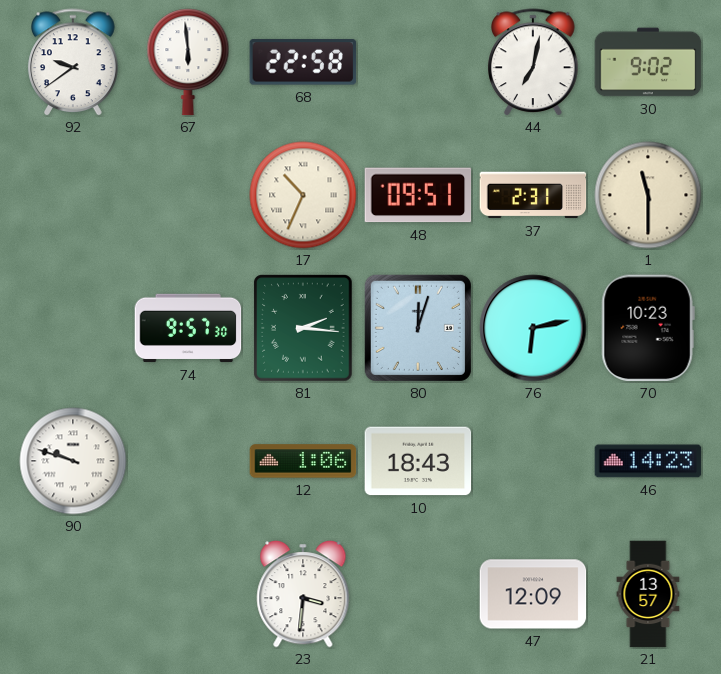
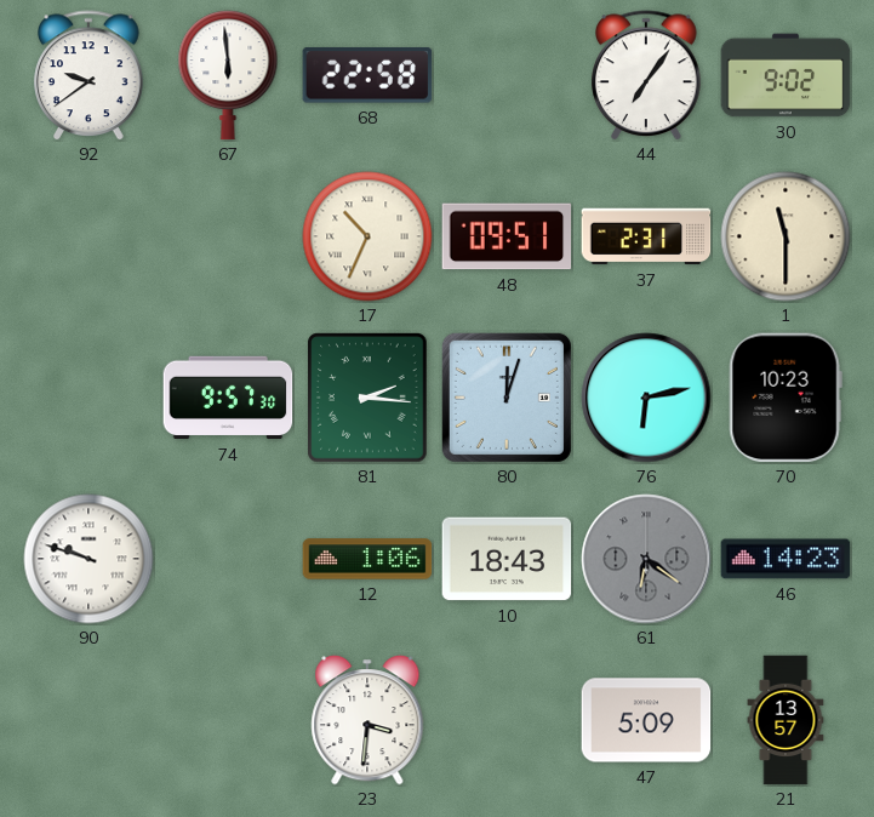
44: 7:02 -> 7:06
61: none -> 6:21
47: 12:09 -> 5:09
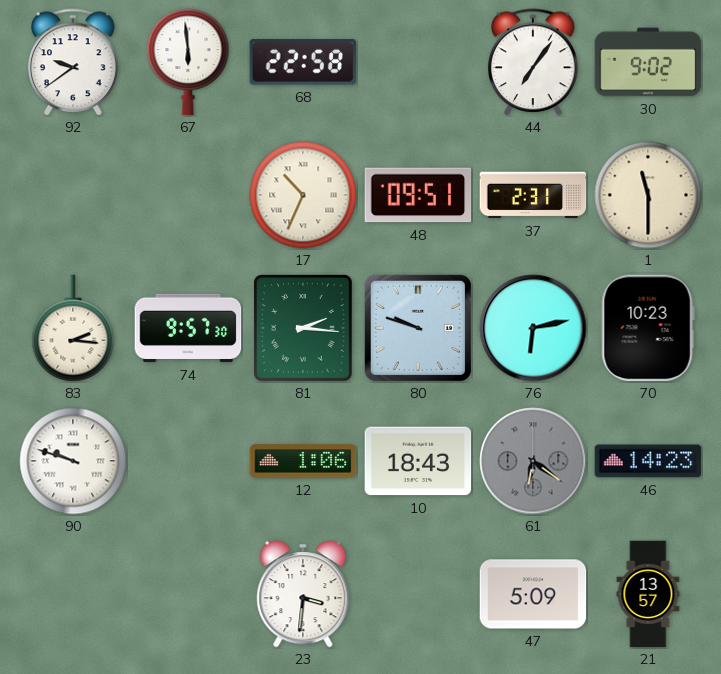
83: none -> 2:16
80: 12:03 -> 9:48
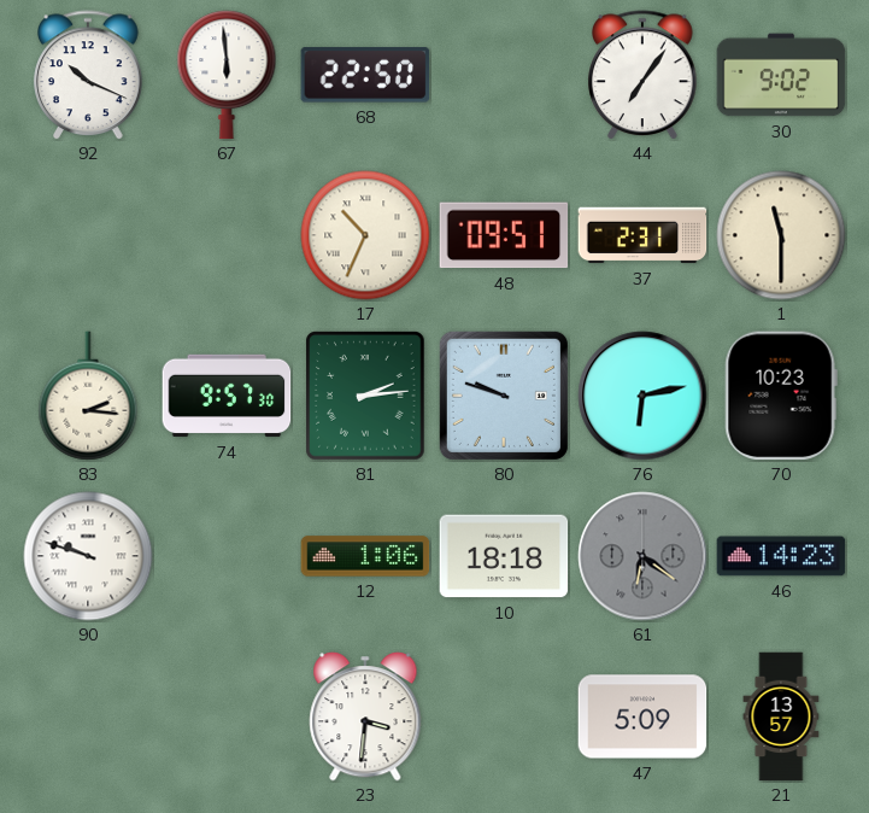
92: 9:39 -> 10:19
68: 22:58 -> 22:50
81: 2:16 -> 2:14
10: 18:43 -> 18:18
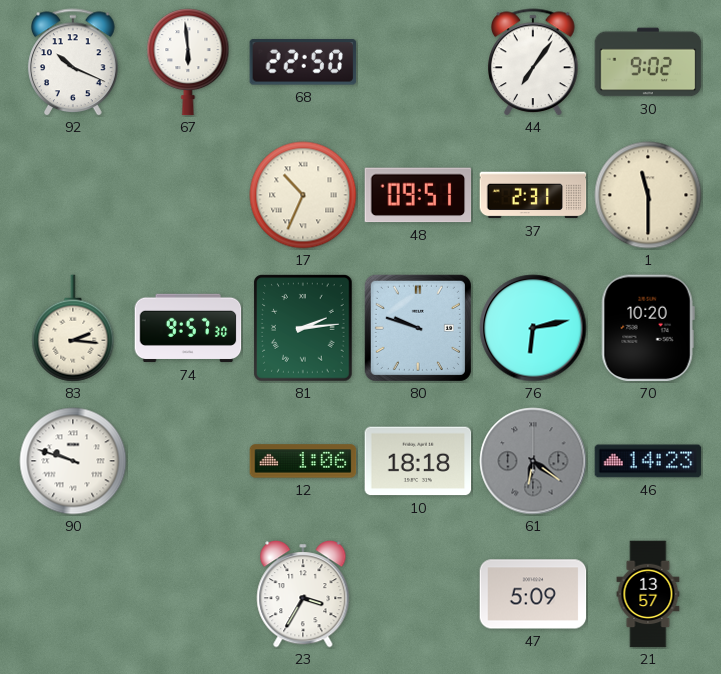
70: 10:23 -> 10:20
23: 3:31 -> 3:35
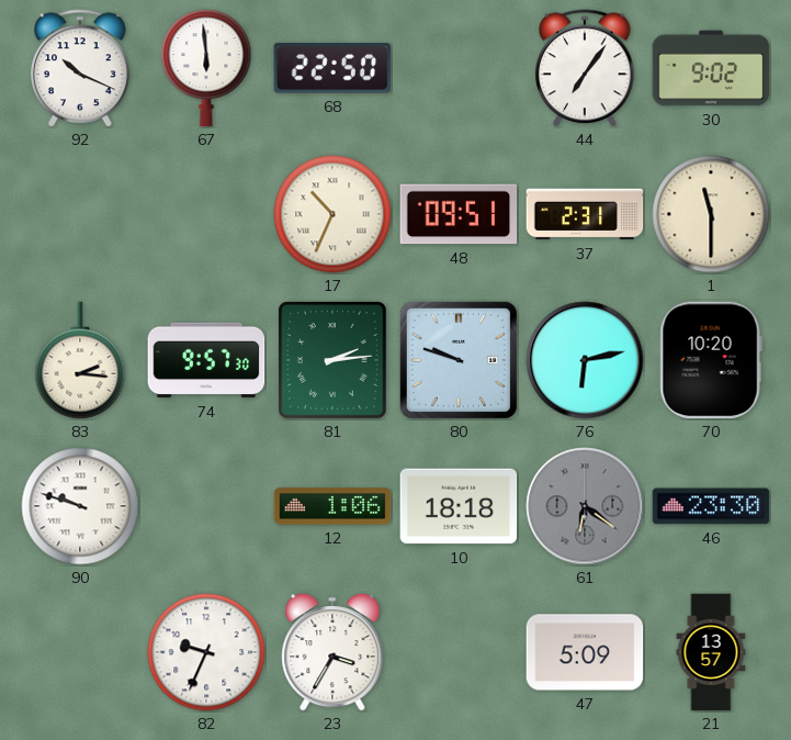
46: 14:23 -> 23:30
82: none -> 9:34
